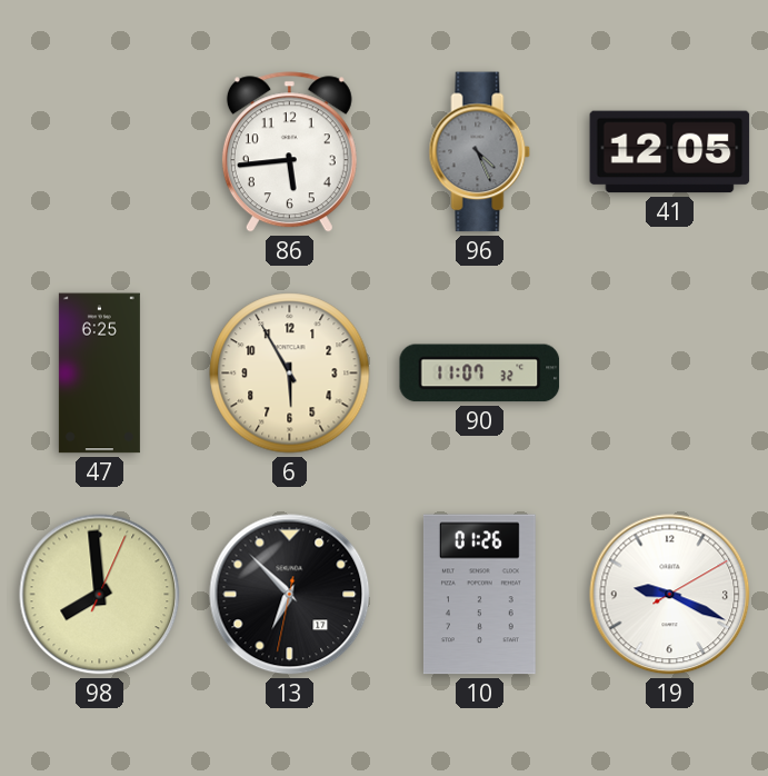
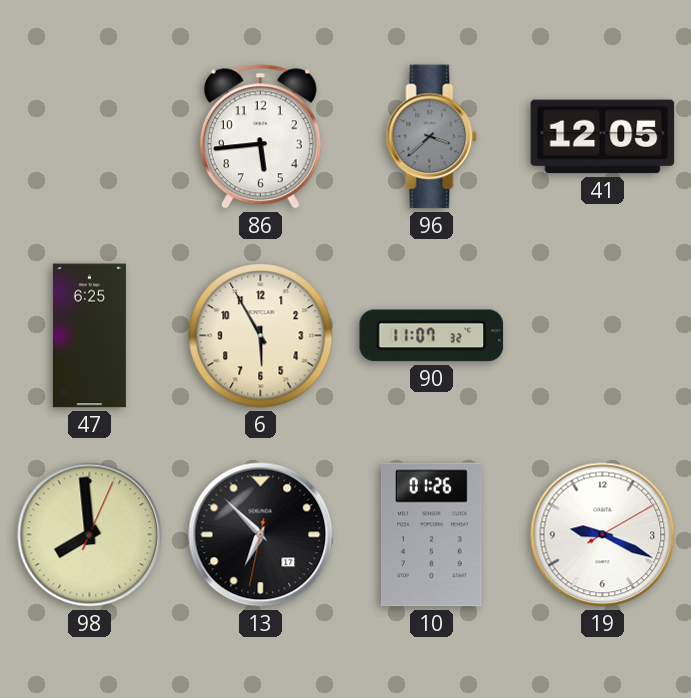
96: 4:26 -> 3:38
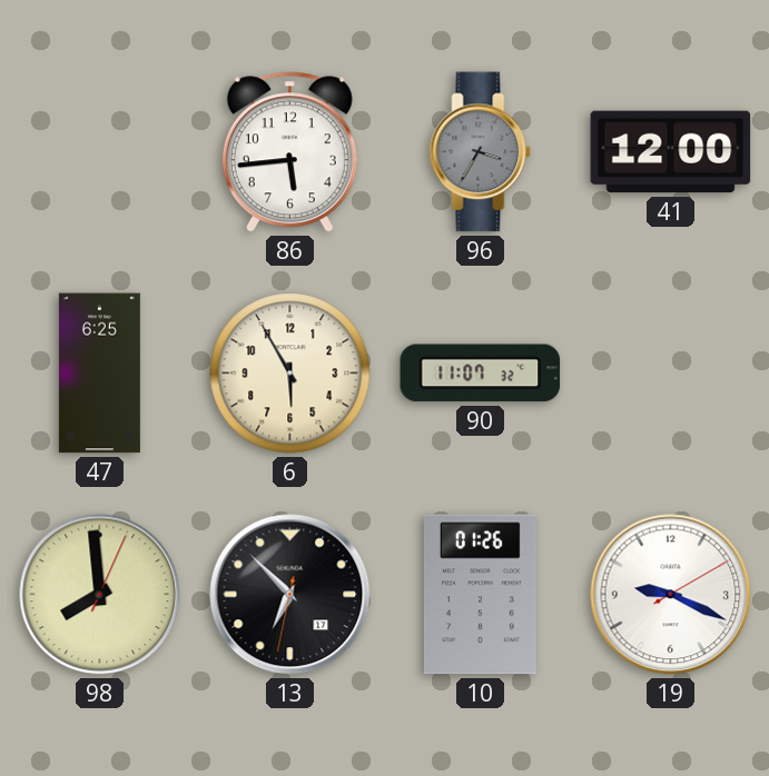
96: 3:38 -> 3:35
41: 12:05 -> 12:00
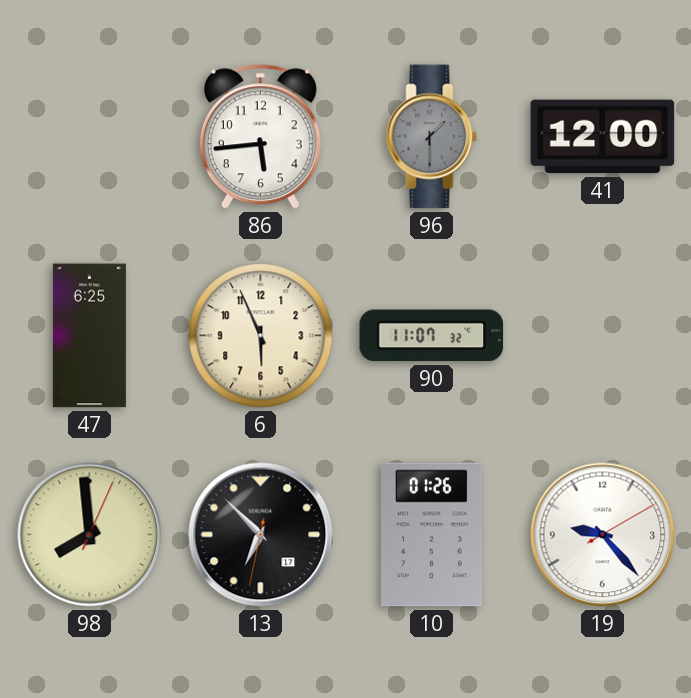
96: 3:35 -> 1:30
6: 5:55 -> 5:56
19: 9:19 -> 9:23
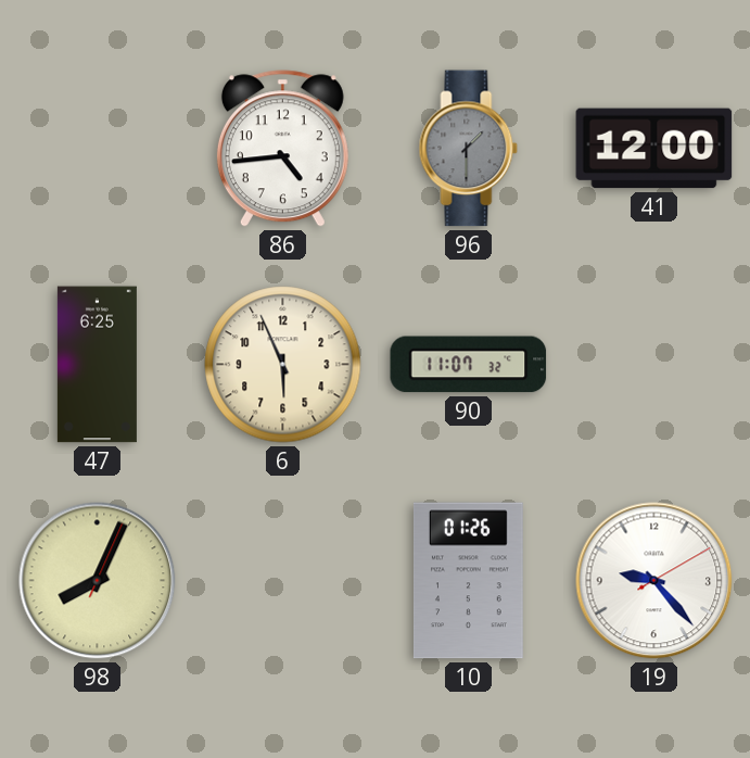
86: 5:44 -> 4:44
98: 7:59 -> 8:04
13: 6:52 -> none
